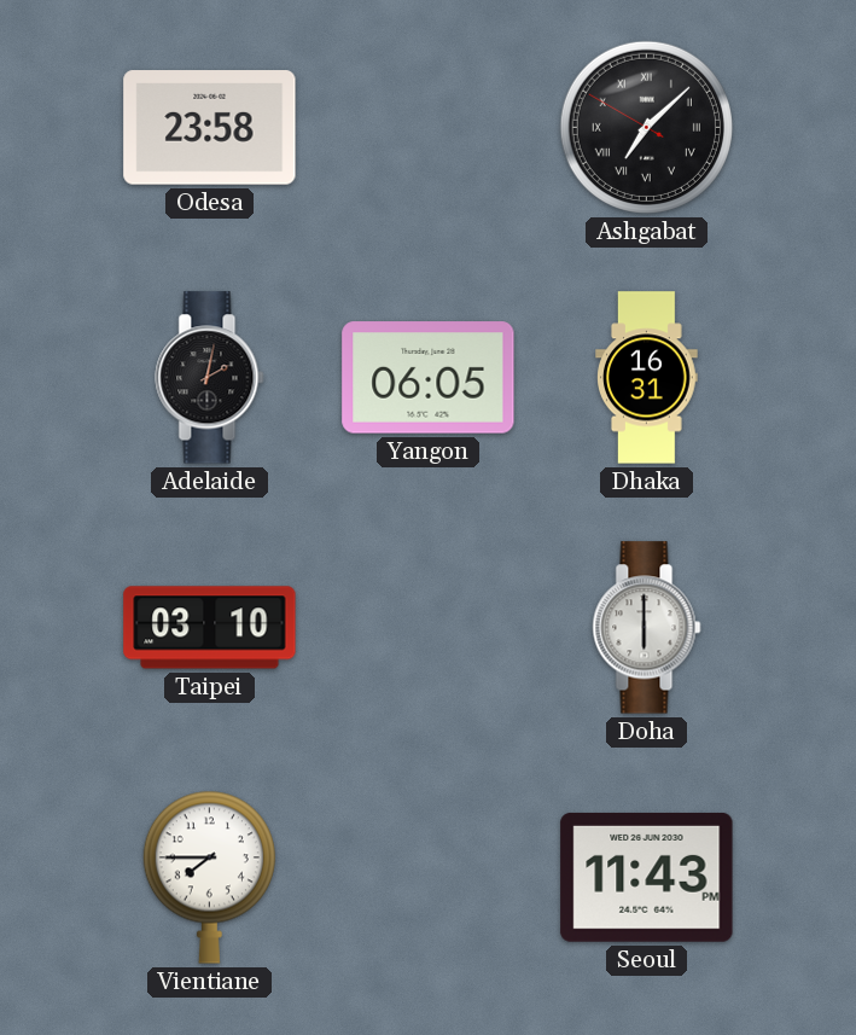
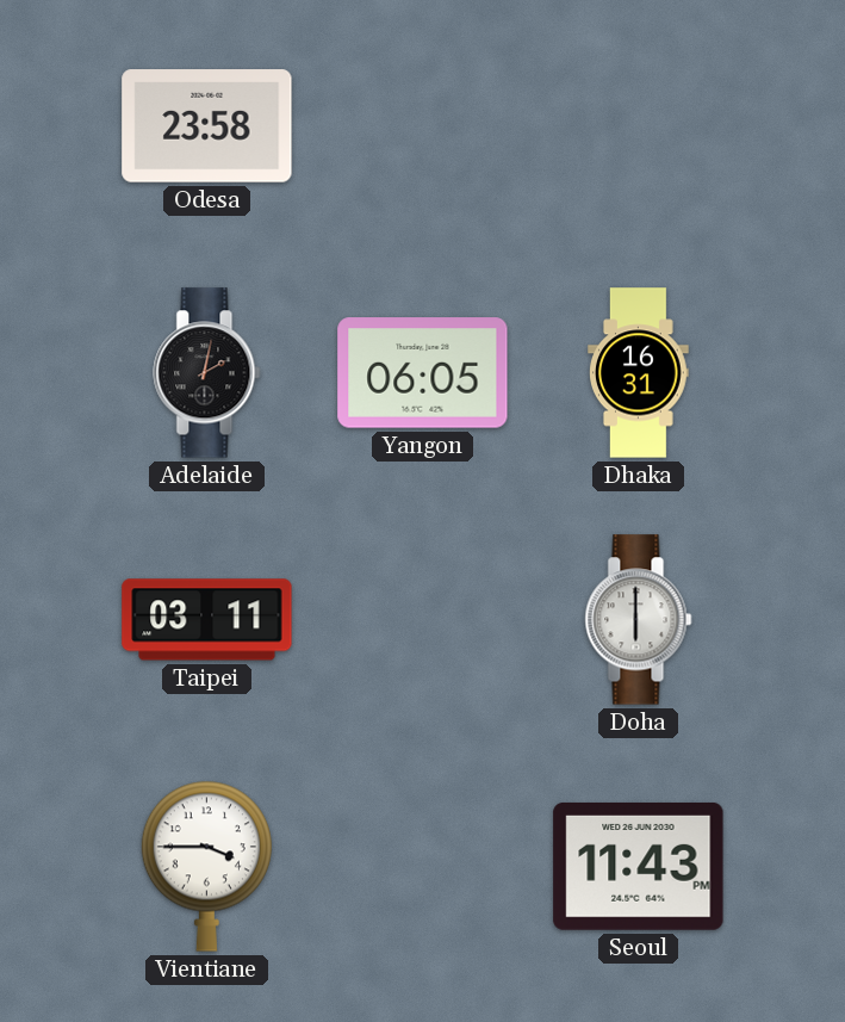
Ashgabat: 7:07 -> none
Taipei: 03:10 -> 03:11
Vientiane: 7:45 -> 3:45
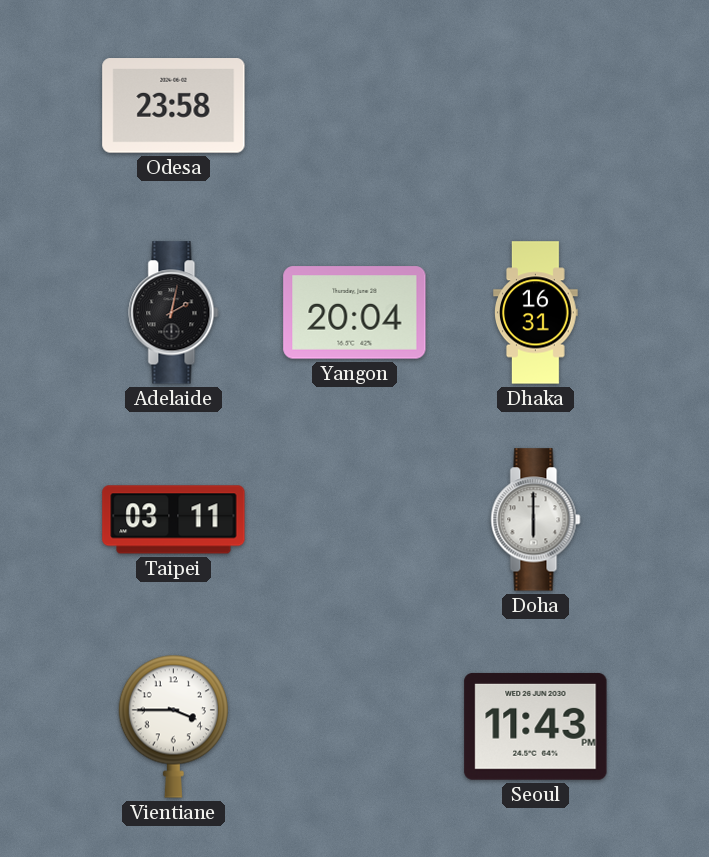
Yangon: 06:05 -> 20:04
